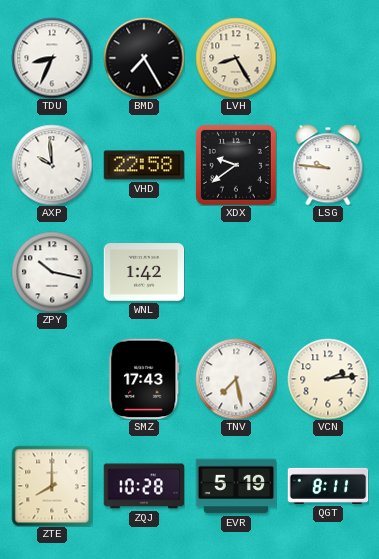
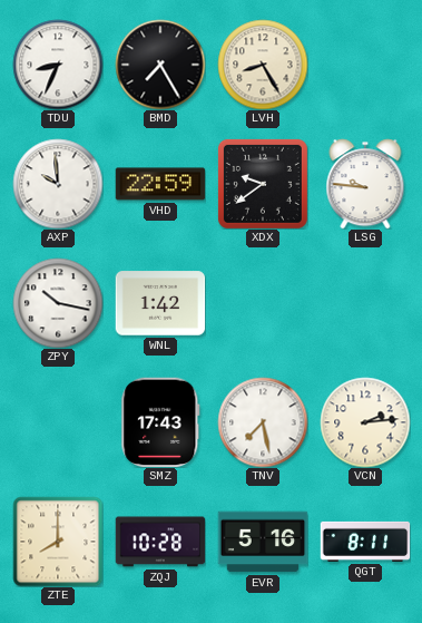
VHD: 22:58 -> 22:59
EVR: 5:19 -> 5:16
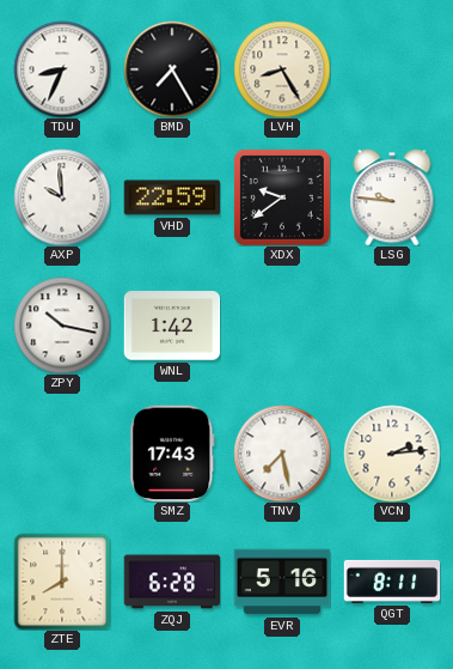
ZQJ: 10:28 -> 6:28
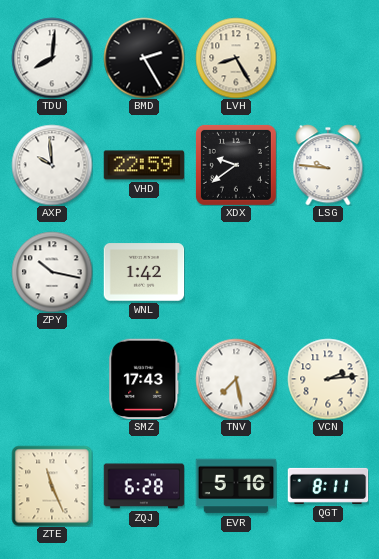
TDU: 8:34 -> 8:01
BMD: 7:25 -> 2:25
ZTE: 8:00 -> 11:26
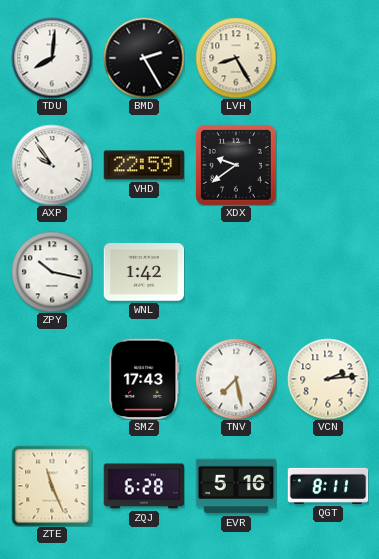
AXP: 9:59 -> 9:54
LSG: 9:46 -> none
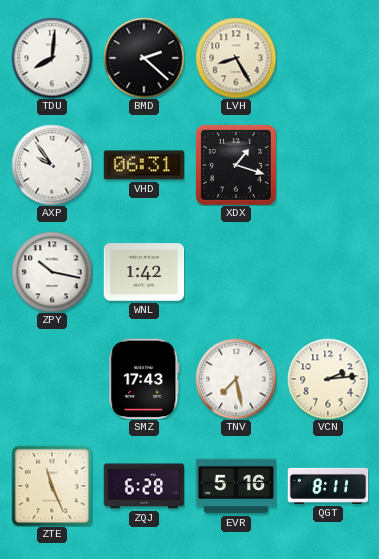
BMD: 2:25 -> 2:22
VHD: 22:59 -> 06:31
XDX: 9:39 -> 1:18
